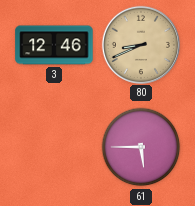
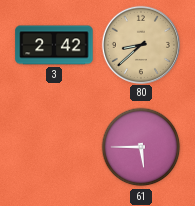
3: 12:46 -> 2:42
80: 8:41 -> 8:38
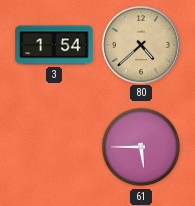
3: 2:42 -> 1:54
80: 8:38 -> 4:38
